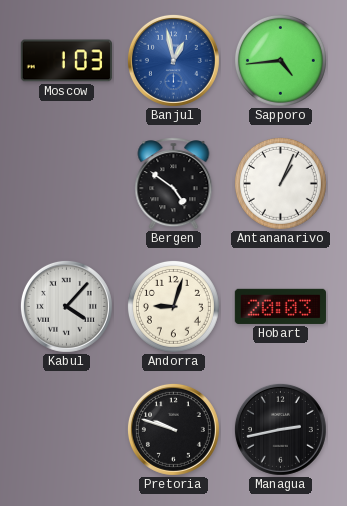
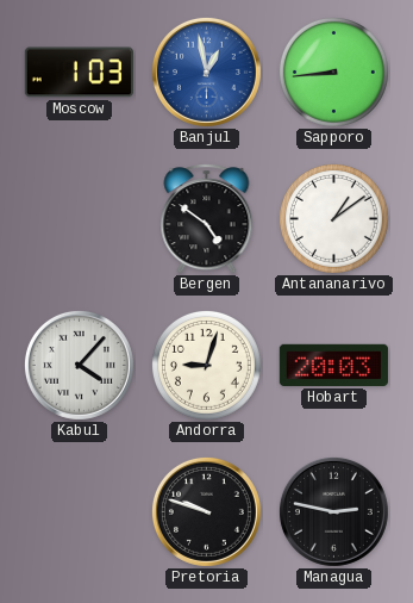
Sapporo: 4:44 -> 8:44
Antananarivo: 1:04 -> 1:09
Managua: 2:43 -> 2:47
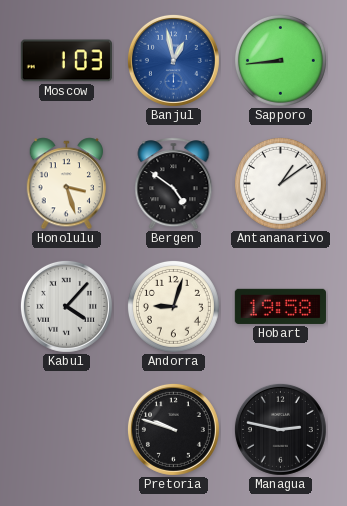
Honolulu: none -> 3:27
Hobart: 20:03 -> 19:58
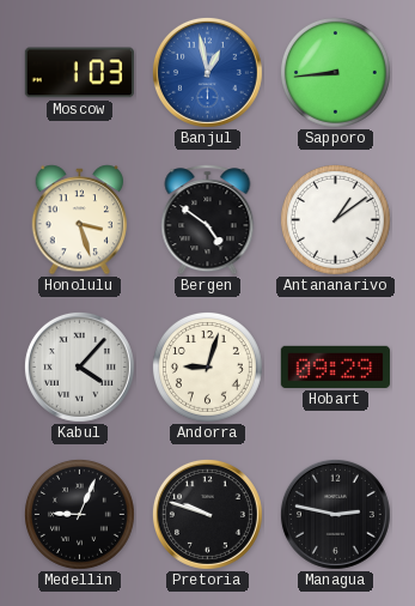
Hobart: 19:58 -> 09:29
Medellin: none -> 9:04
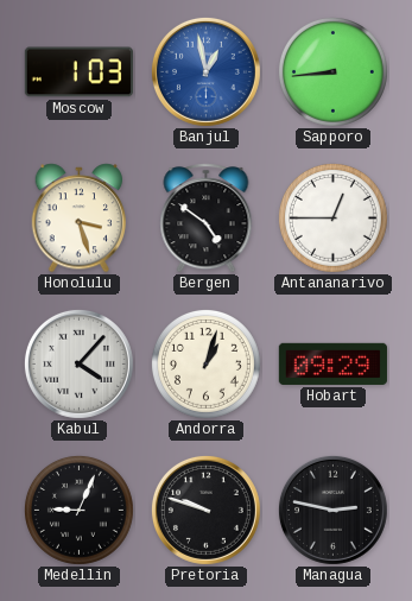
Antananarivo: 1:09 -> 12:45
Andorra: 9:03 -> 1:03
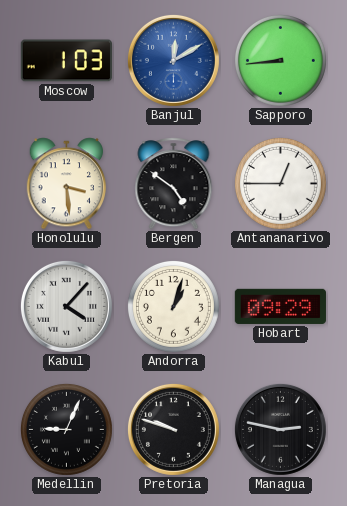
Banjul: 12:58 -> 12:10
Honolulu: 3:27 -> 3:29
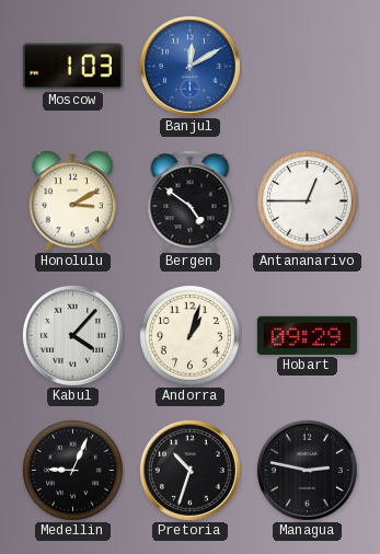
Sapporo: 8:44 -> none
Honolulu: 3:29 -> 3:10
Pretoria: 9:48 -> 10:33
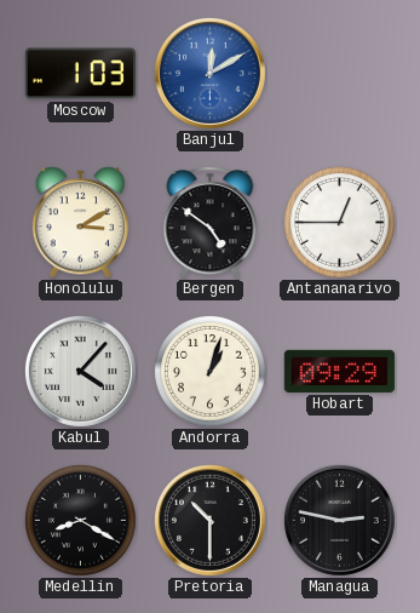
Medellin: 9:04 -> 8:20
Pretoria: 10:33 -> 10:30
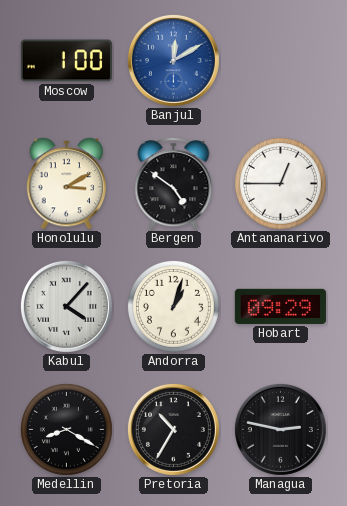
Moscow: 1:03 -> 1:00
Pretoria: 10:30 -> 10:35
